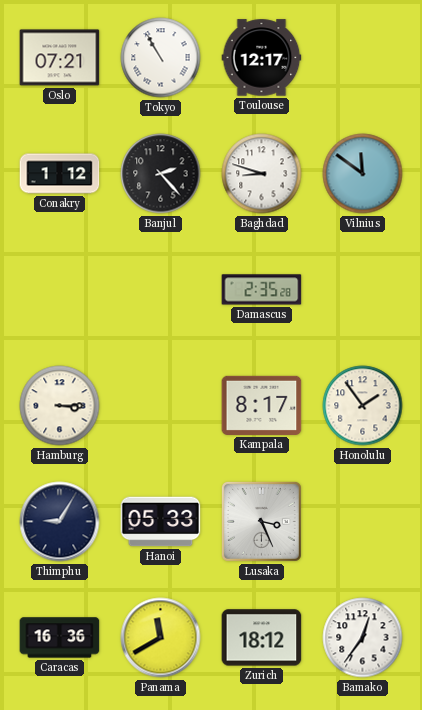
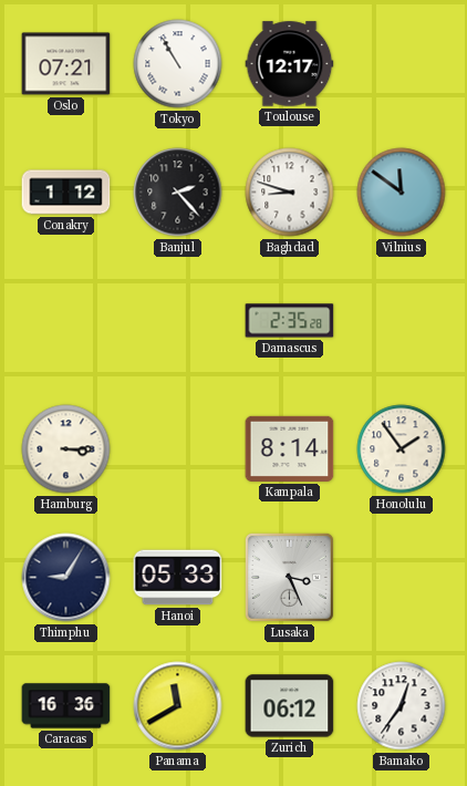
Kampala: 8:17 -> 8:14
Zurich: 18:12 -> 06:12
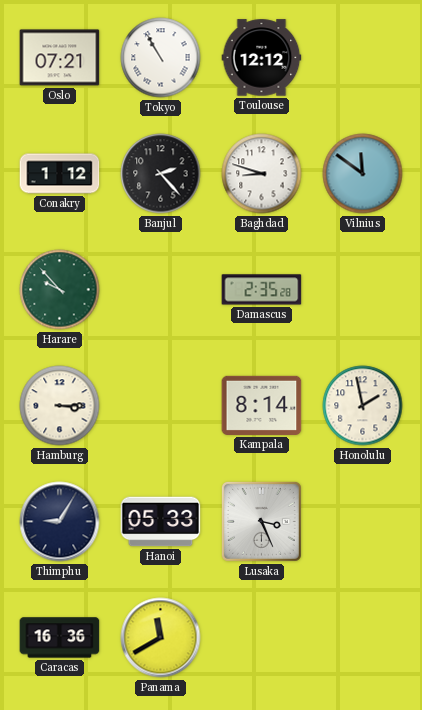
Toulouse: 12:17 -> 12:12
Harare: none -> 9:53
Honolulu: 1:54 -> 1:58
Zurich: 06:12 -> none
Bamako: 12:36 -> none
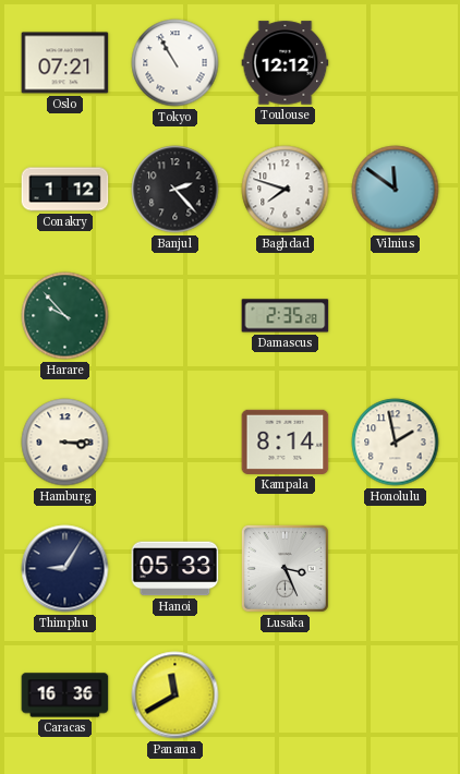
Baghdad: 8:48 -> 7:48
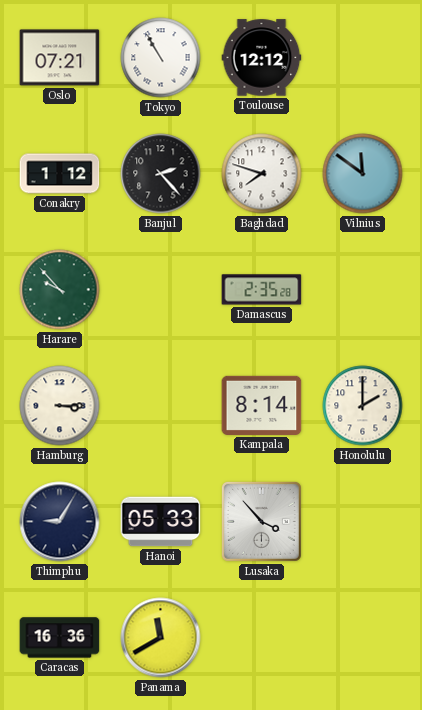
Honolulu: 1:58 -> 2:00
Lusaka: 3:26 -> 3:53
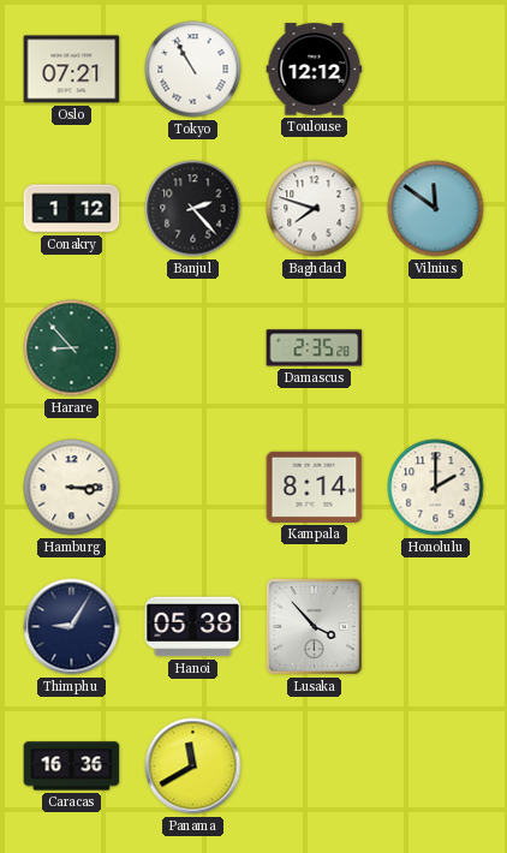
Harare: 9:53 -> 8:53
Hanoi: 05:33 -> 05:38
